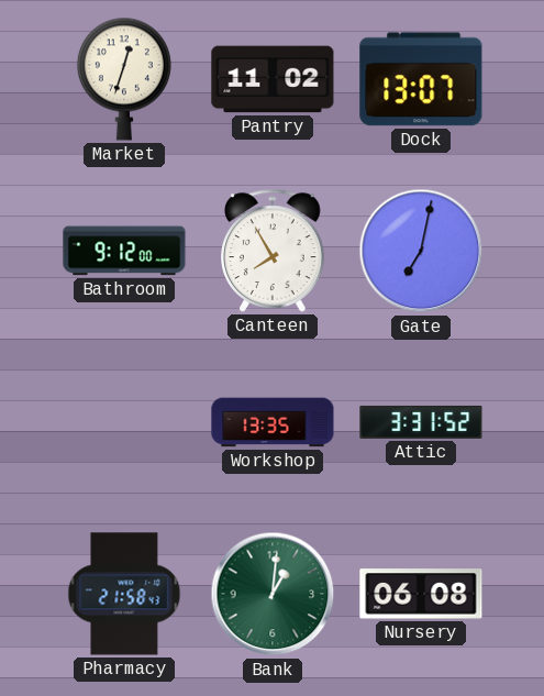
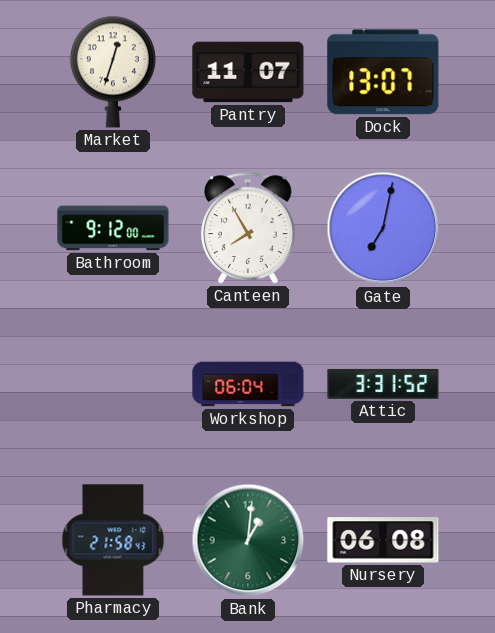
Pantry: 11:02 -> 11:07
Workshop: 13:35 -> 06:04
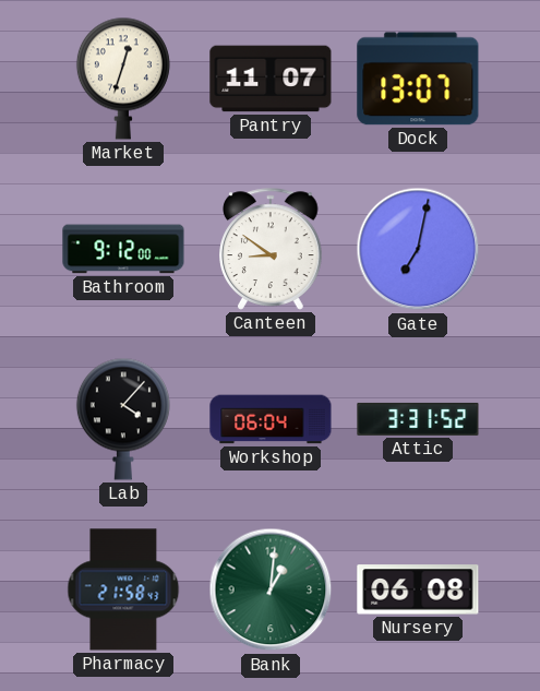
Canteen: 7:55 -> 8:51
Lab: none -> 4:07
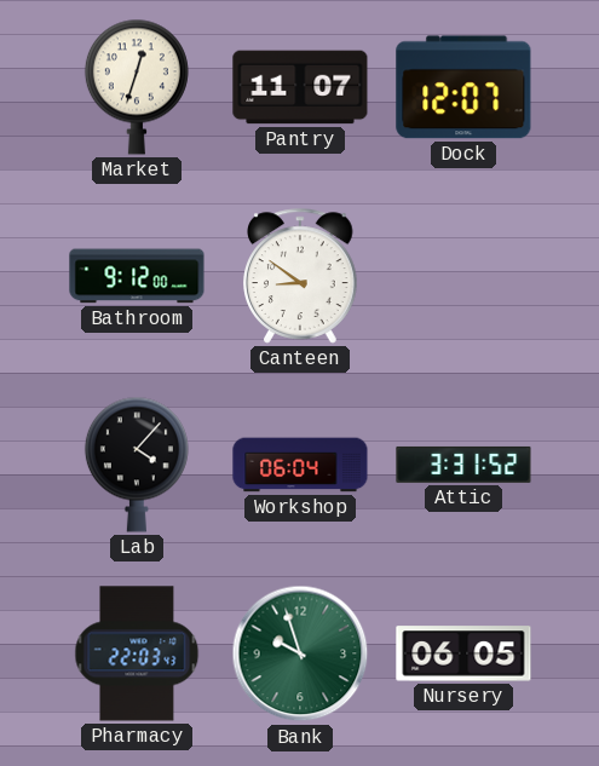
Dock: 13:07 -> 12:07
Gate: 7:02 -> none
Pharmacy: 21:58 -> 22:03
Bank: 1:01 -> 9:57
Nursery: 06:08 -> 06:05
